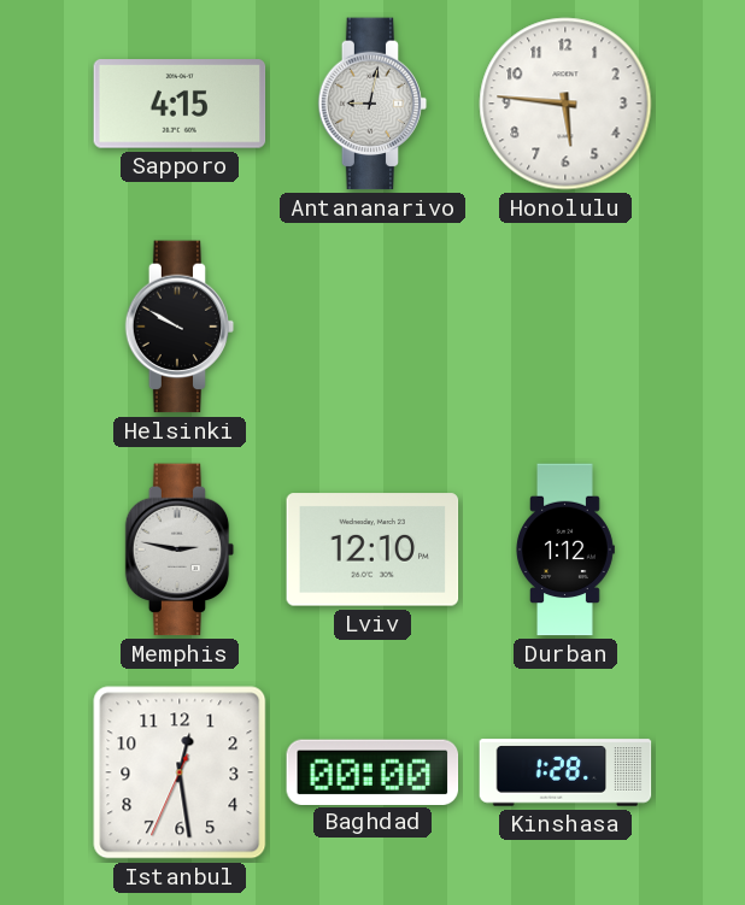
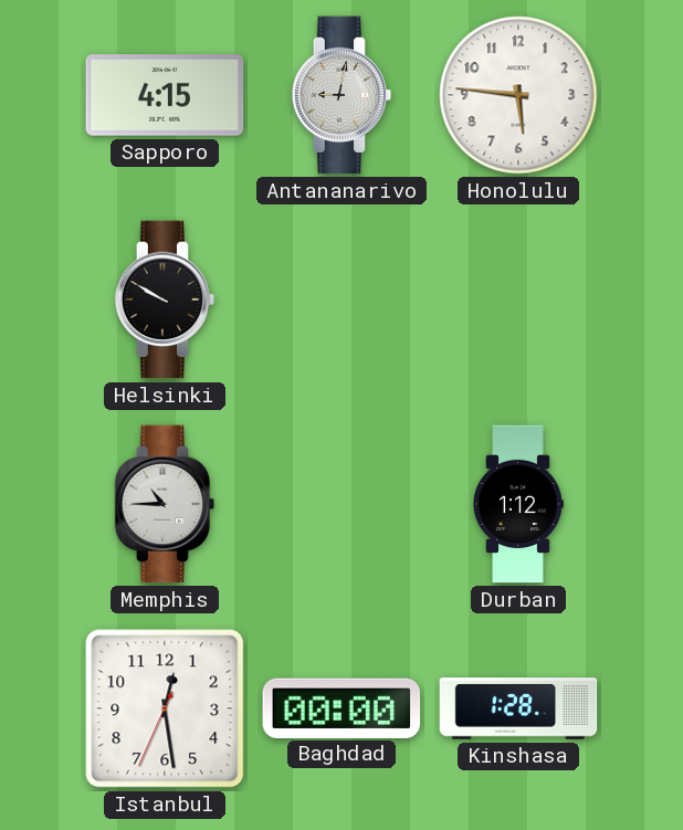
Memphis: 2:47 -> 10:45
Lviv: 12:10 -> none
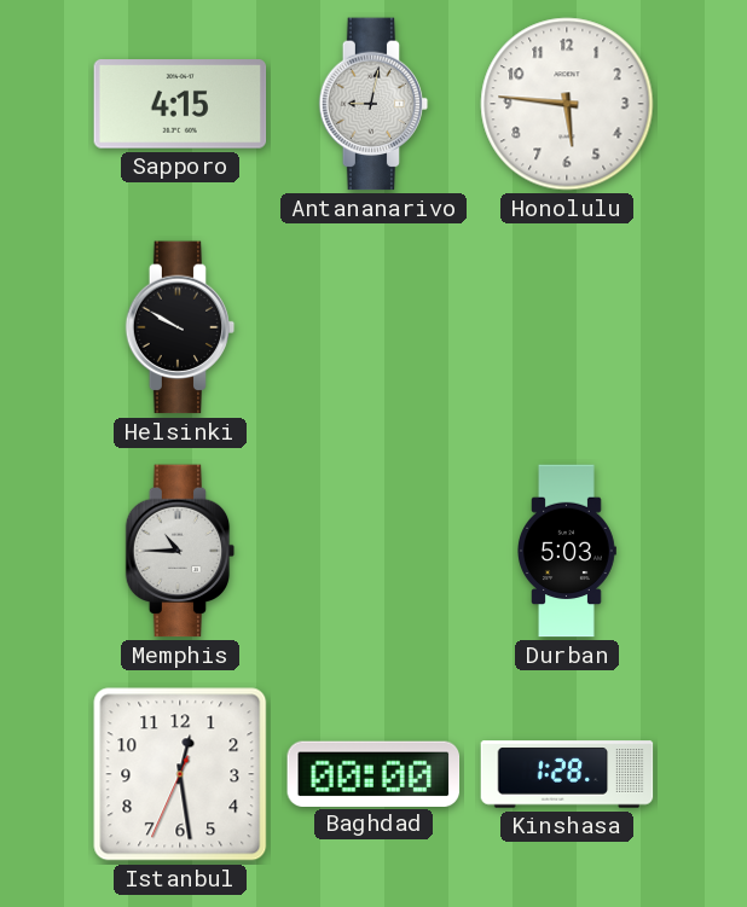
Durban: 1:12 -> 5:03
